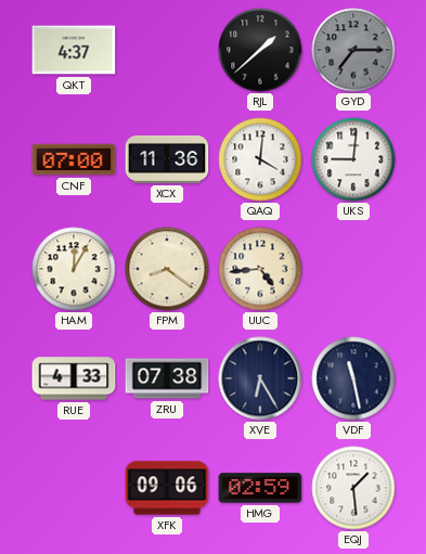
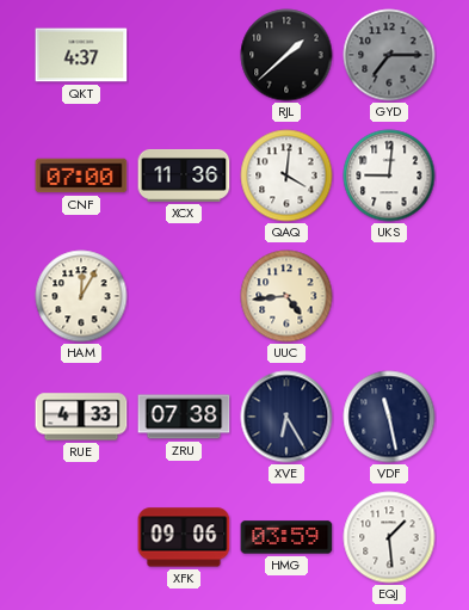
FPM: 8:21 -> none
HMG: 02:59 -> 03:59
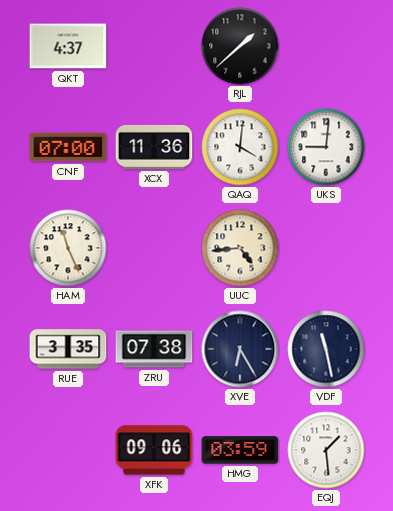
GYD: 7:15 -> none
HAM: 12:05 -> 11:26
RUE: 4:33 -> 3:35
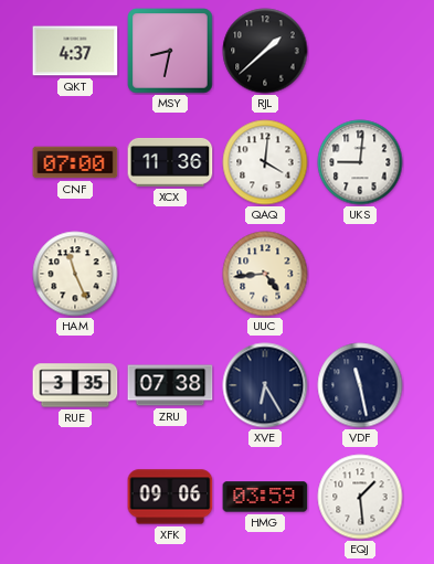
MSY: none -> 8:32
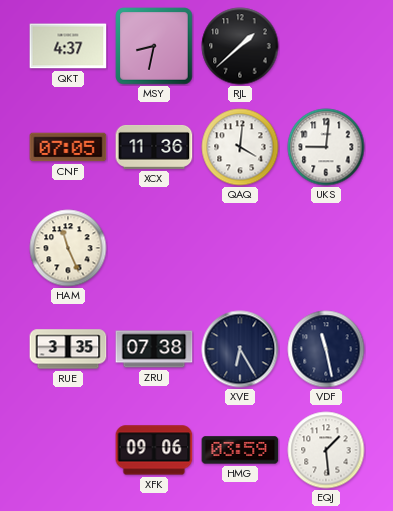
CNF: 07:00 -> 07:05
UUC: 4:44 -> none
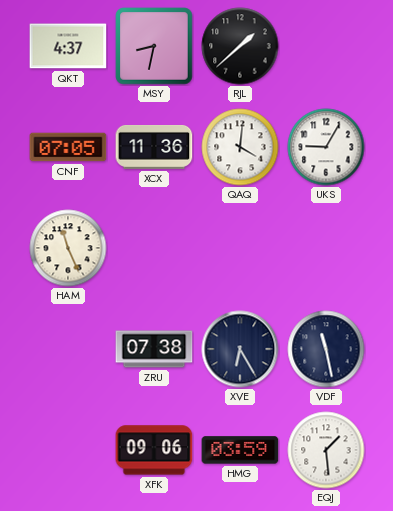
UKS: 9:01 -> 9:05
RUE: 3:35 -> none
